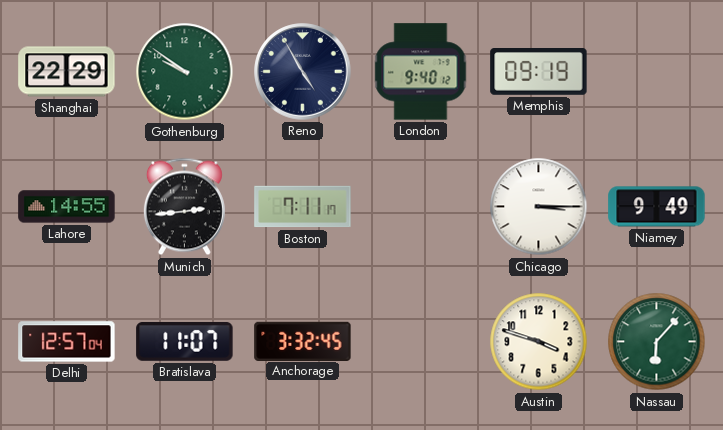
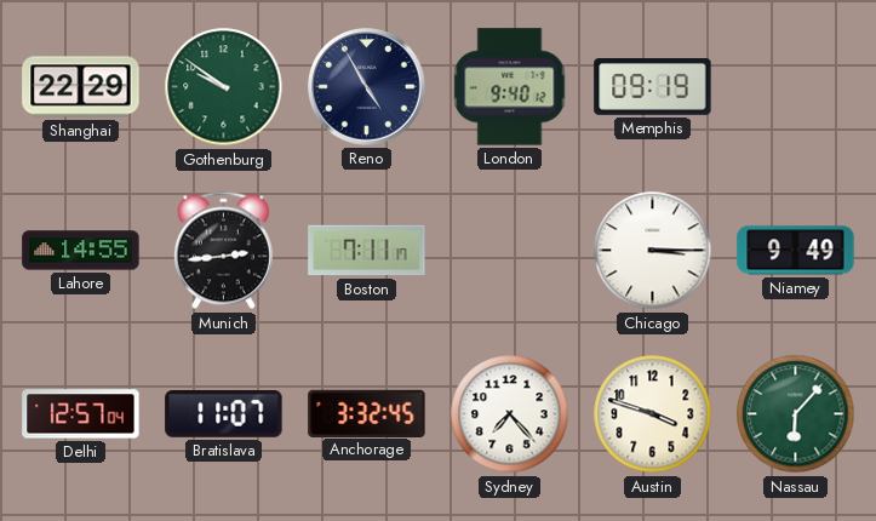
Sydney: none -> 7:23
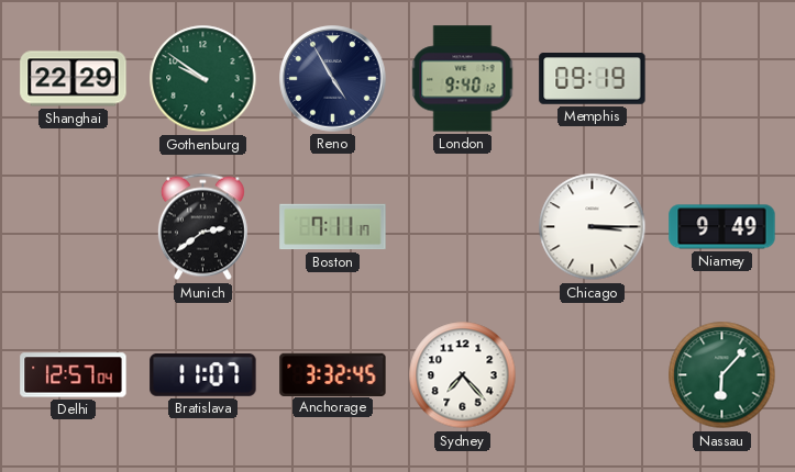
Lahore: 14:55 -> none
Munich: 2:44 -> 2:39
Austin: 3:48 -> none
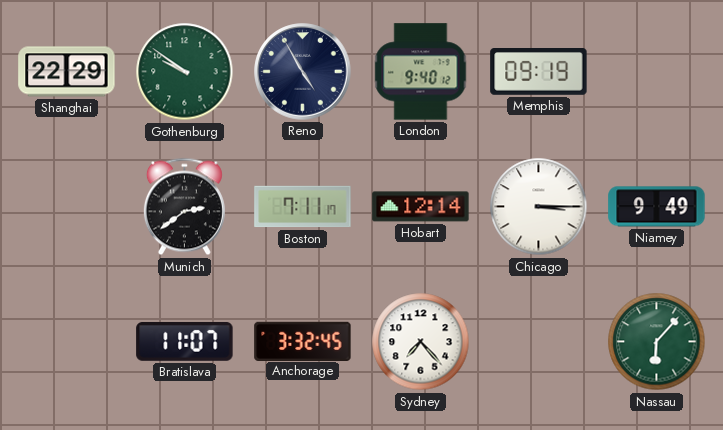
Hobart: none -> 12:14
Delhi: 12:57 -> none
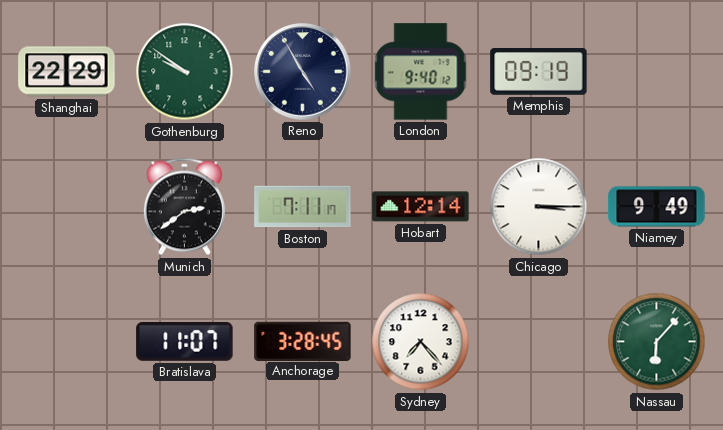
Anchorage: 3:32 -> 3:28
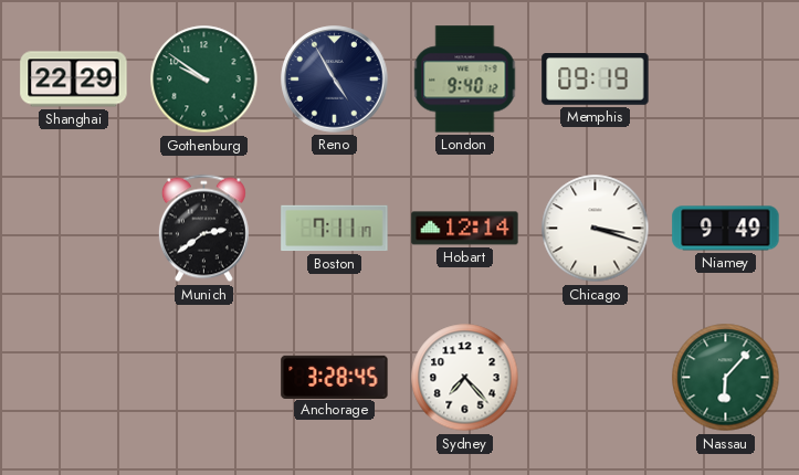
Chicago: 3:15 -> 3:18
Bratislava: 11:07 -> none
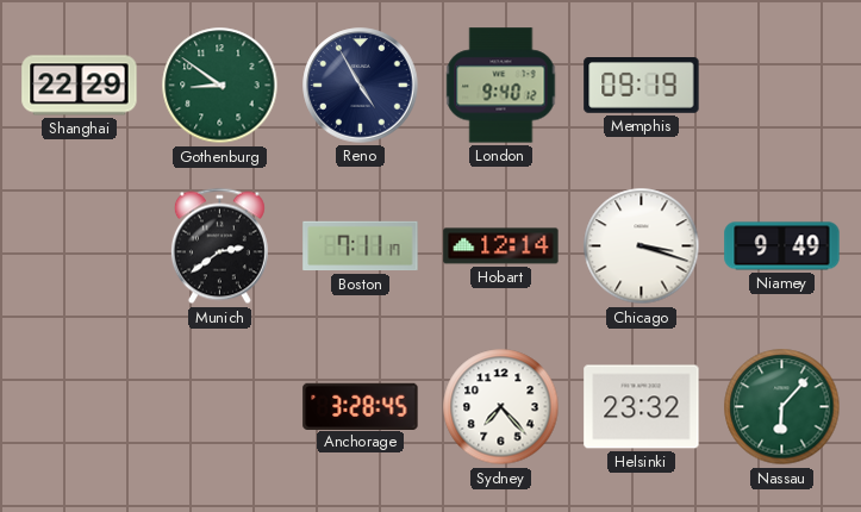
Gothenburg: 9:51 -> 8:51
Helsinki: none -> 23:32
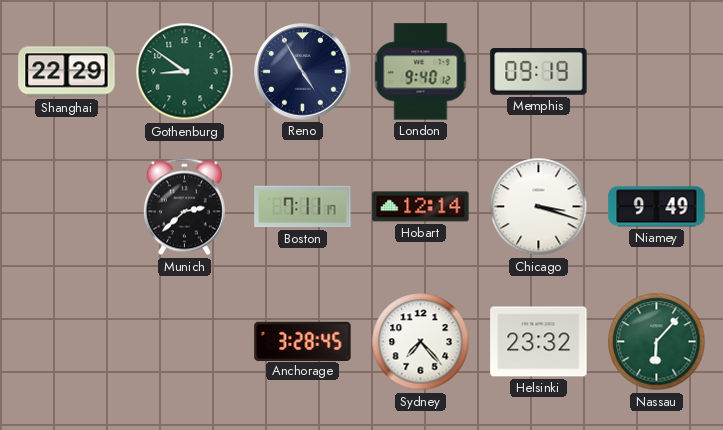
Munich: 2:39 -> 2:38
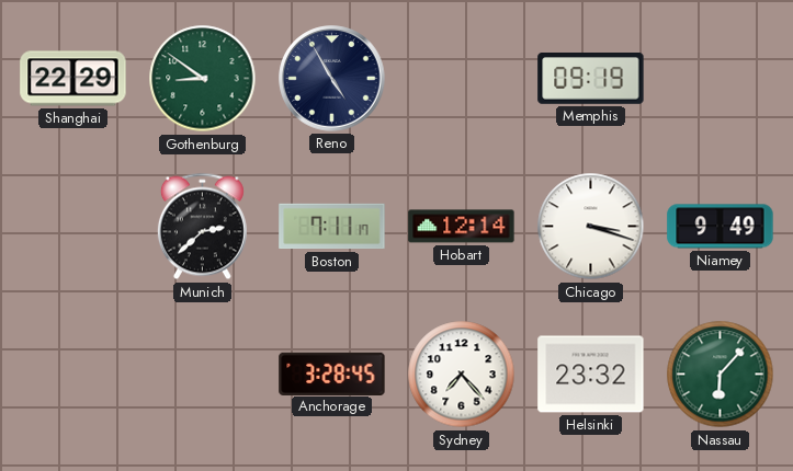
London: 9:40 -> none
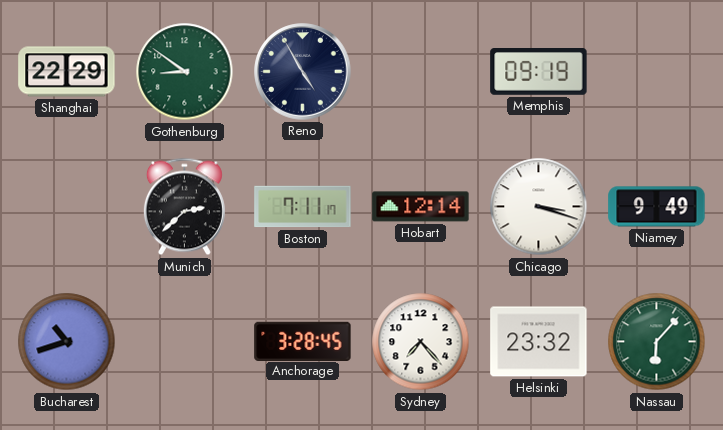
Bucharest: none -> 10:42
